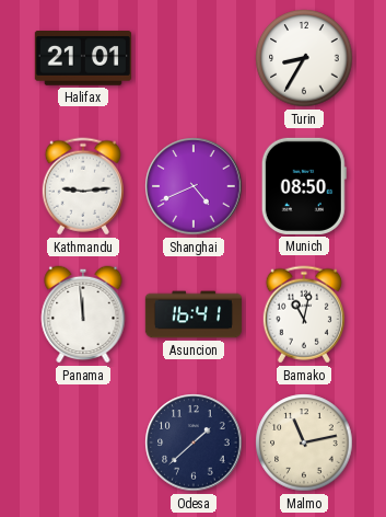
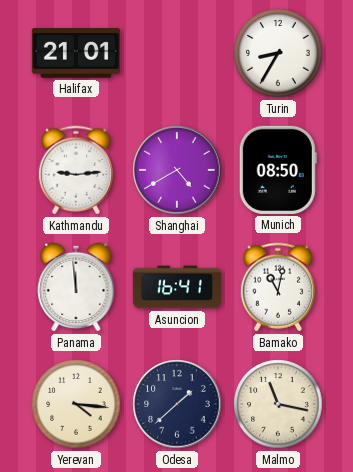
Shanghai: 4:41 -> 4:40
Yerevan: none -> 4:16
Malmo: 11:13 -> 11:17
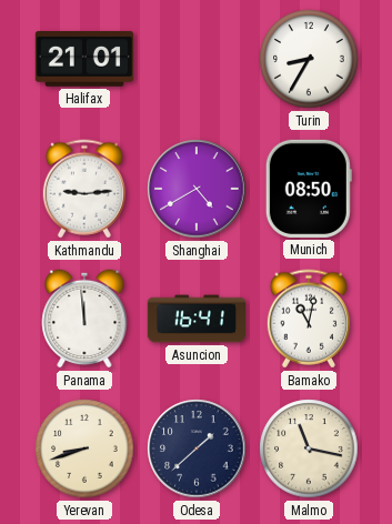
Yerevan: 4:16 -> 8:42
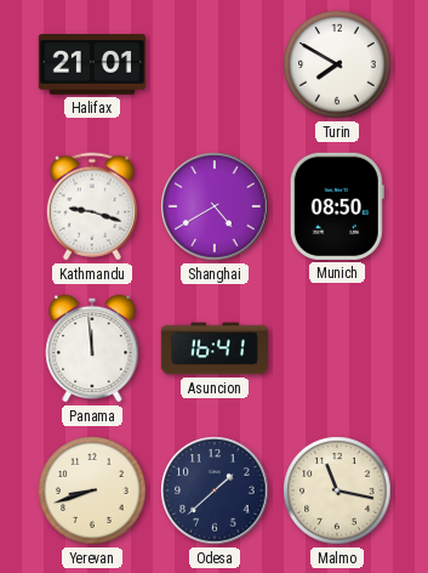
Turin: 8:35 -> 7:50
Kathmandu: 9:14 -> 9:18
Bamako: 11:02 -> none
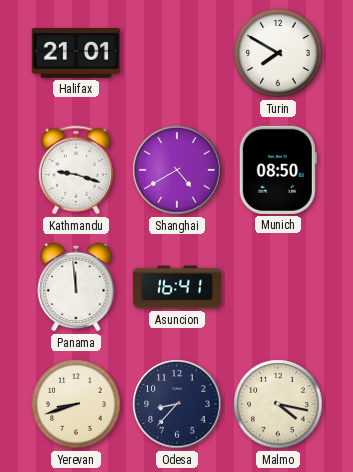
Odesa: 1:38 -> 8:37
Malmo: 11:17 -> 4:17
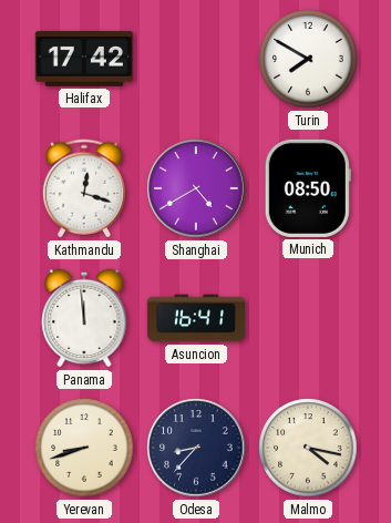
Halifax: 21:01 -> 17:42
Kathmandu: 9:18 -> 12:18
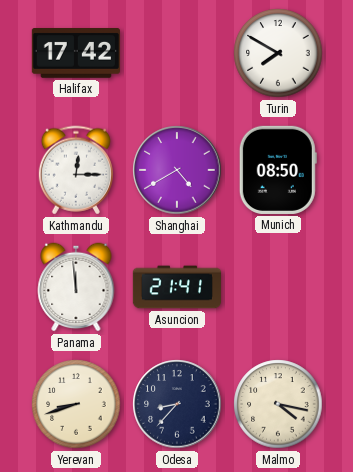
Kathmandu: 12:18 -> 12:15
Asuncion: 16:41 -> 21:41
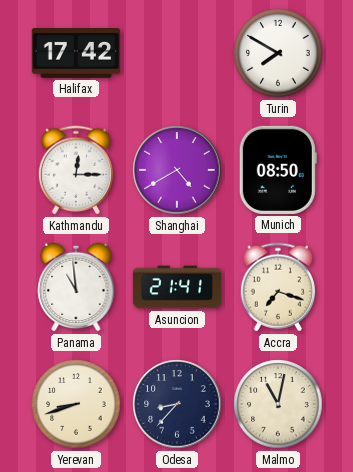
Panama: 11:59 -> 10:59
Accra: none -> 7:18
Malmo: 4:17 -> 11:02
